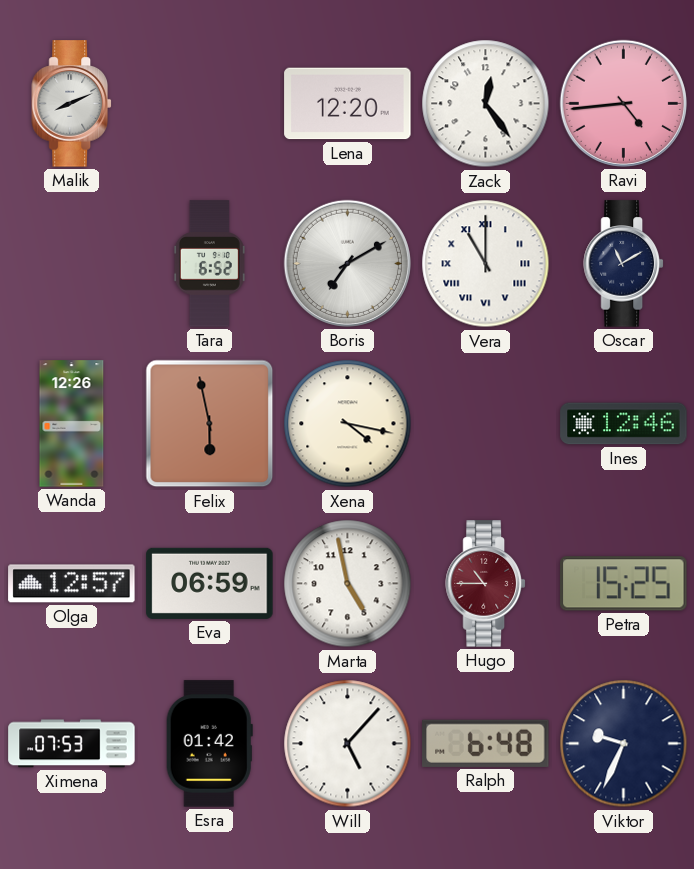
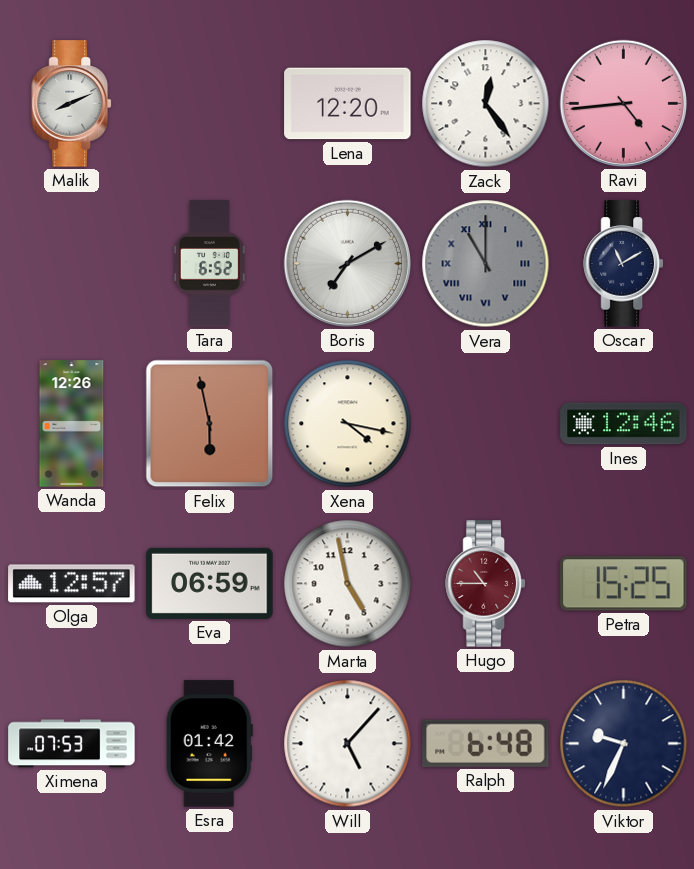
Vera dial: white -> grey
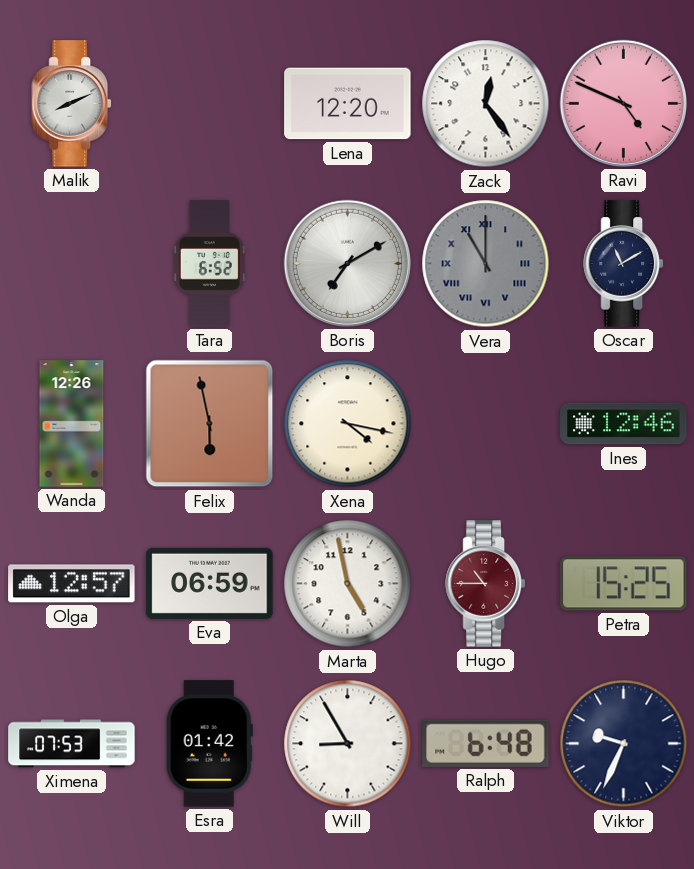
Ravi: 4:44 -> 4:49
Will: 5:07 -> 8:55
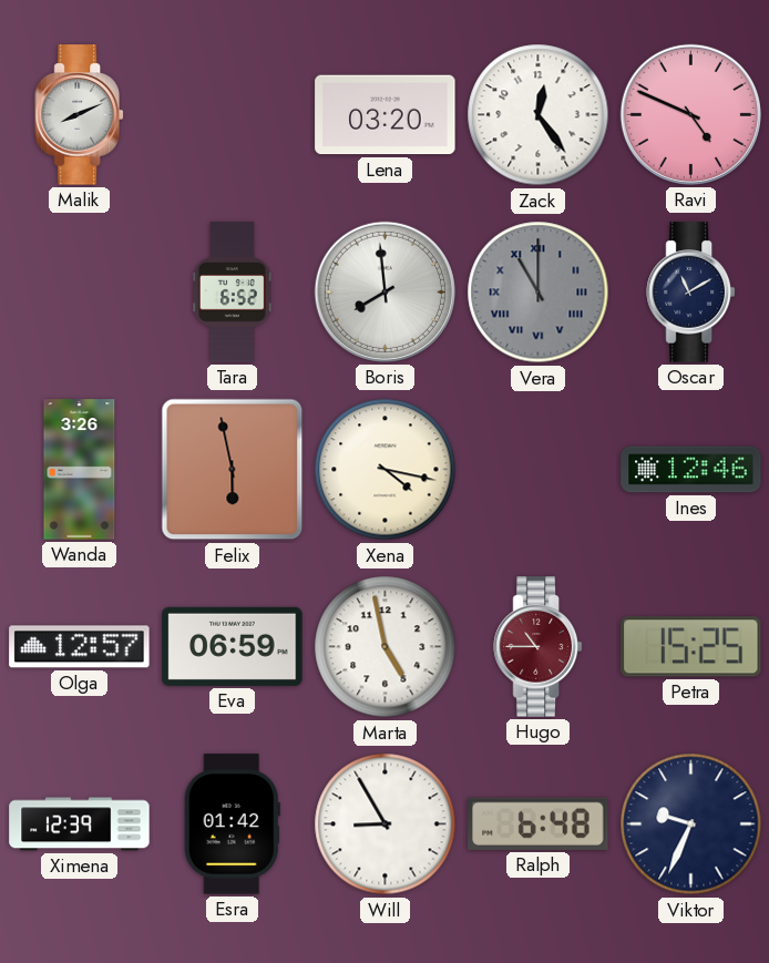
Lena: 12:20 -> 03:20
Boris: 7:10 -> 7:59
Wanda: 12:26 -> 3:26
Ximena: 07:53 -> 12:39
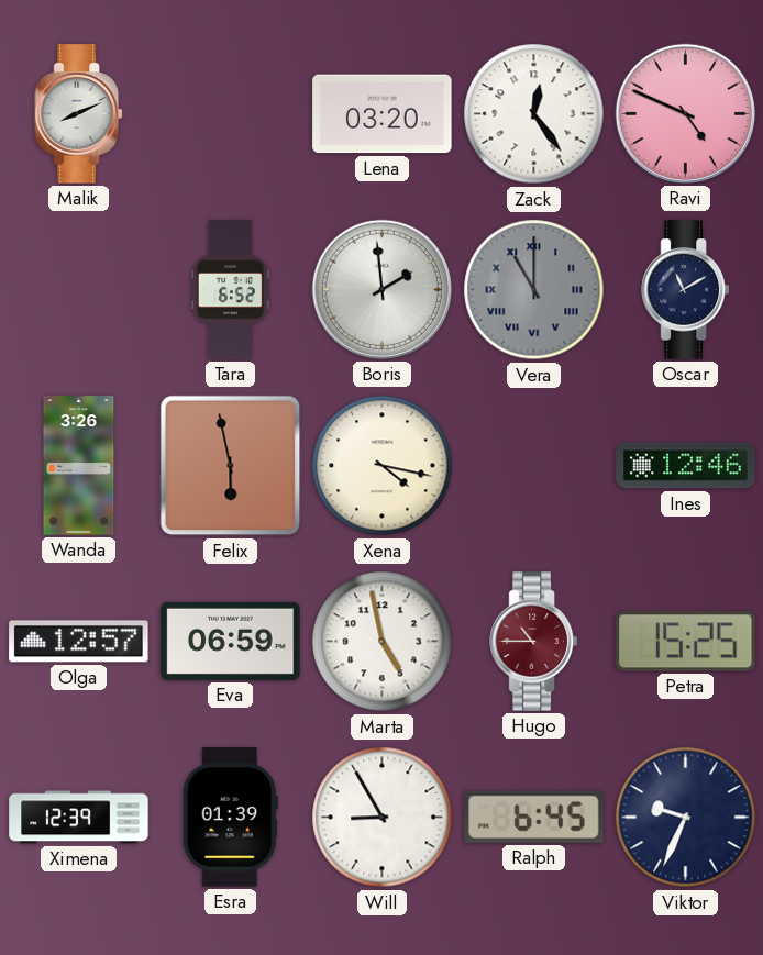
Boris: 7:59 -> 1:59
Esra: 01:42 -> 01:39
Ralph: 6:48 -> 6:45
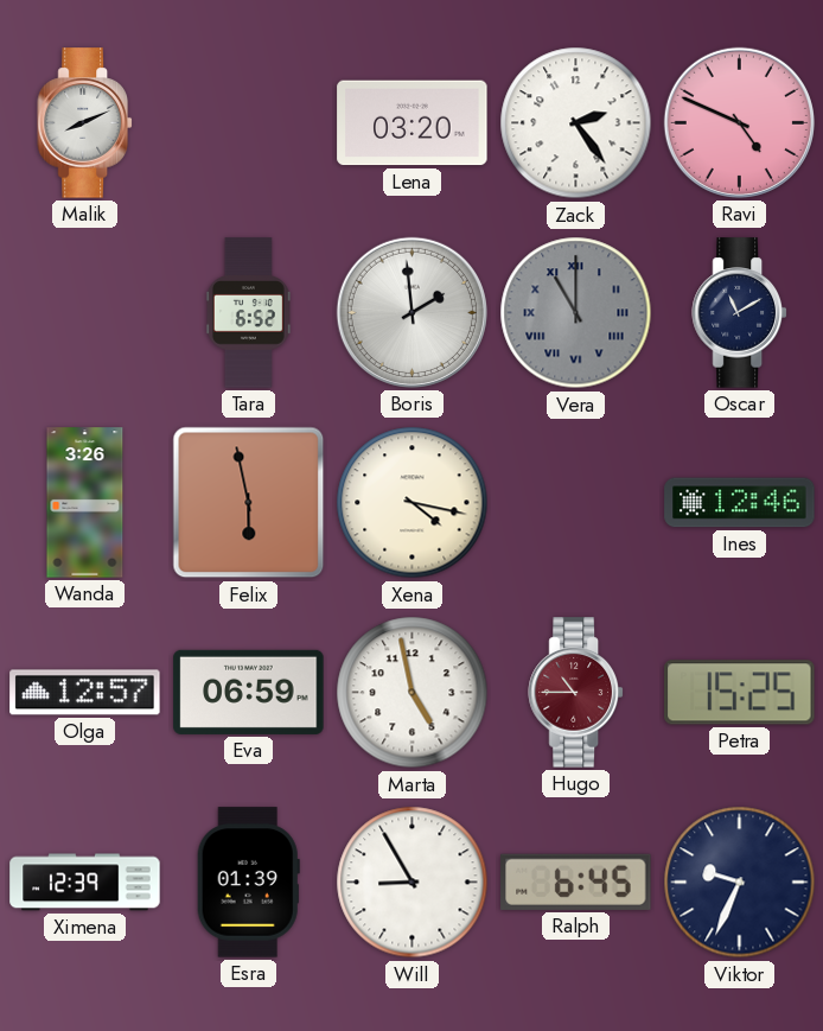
Zack: 12:24 -> 2:24
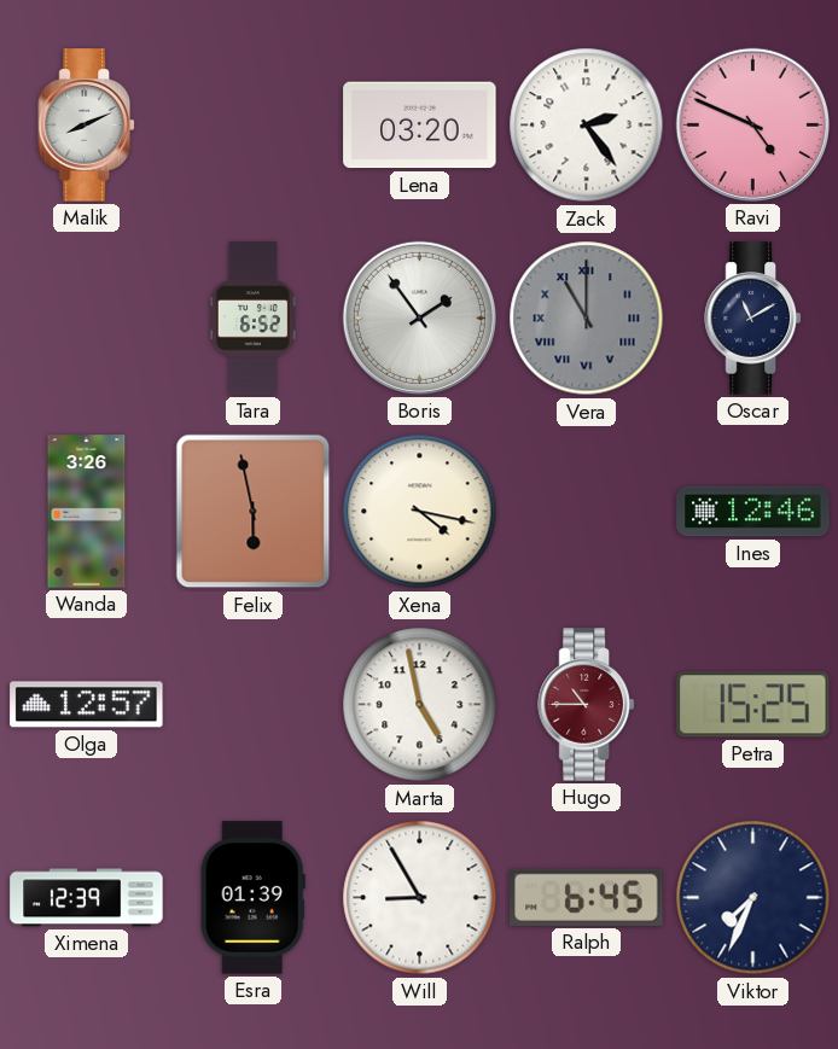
Boris: 1:59 -> 1:54
Eva: 06:59 -> none
Viktor: 9:34 -> 7:34
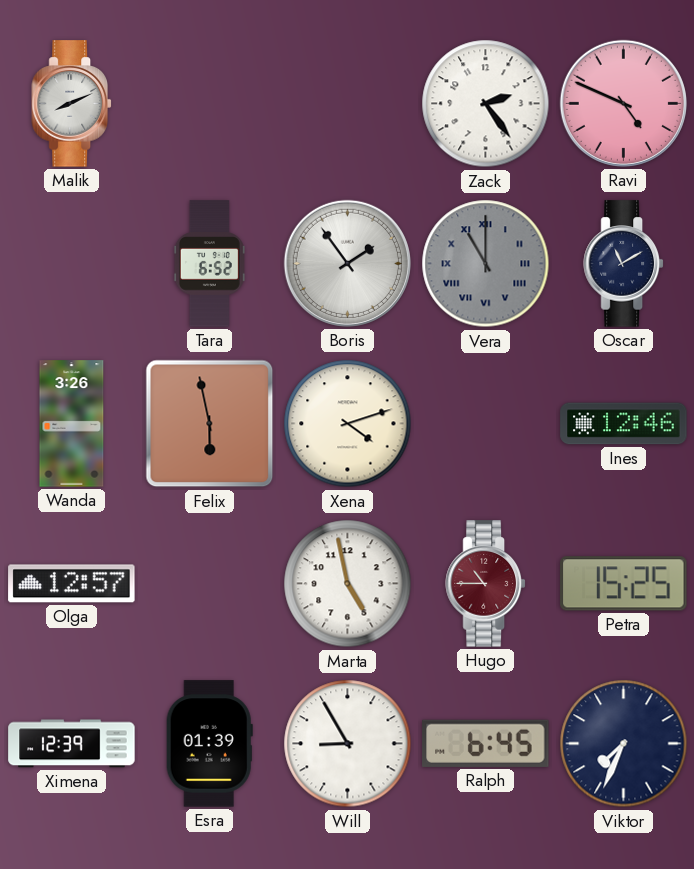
Lena: 03:20 -> none
Xena: 4:17 -> 4:12
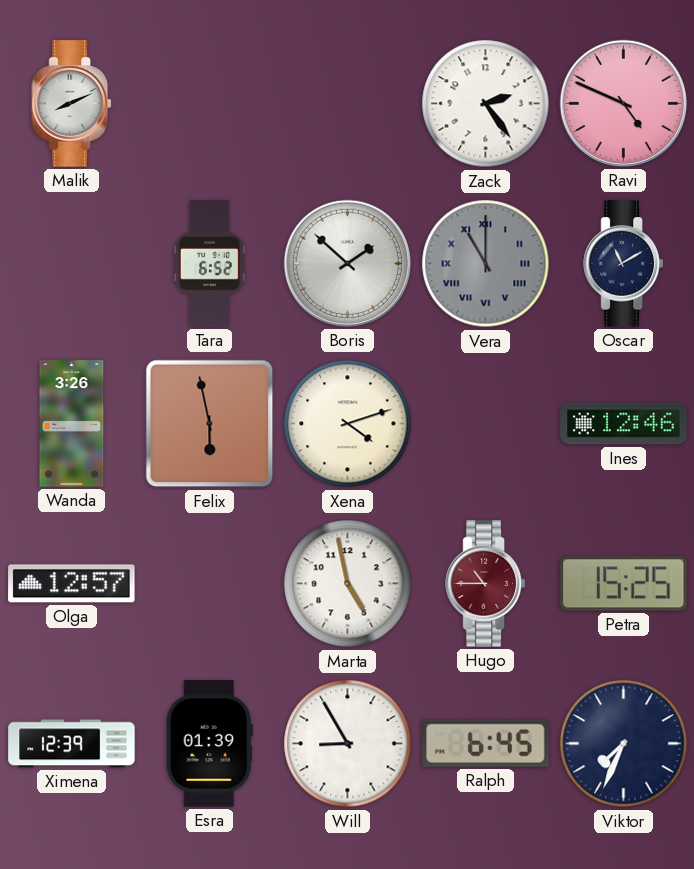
Boris: 1:54 -> 1:52
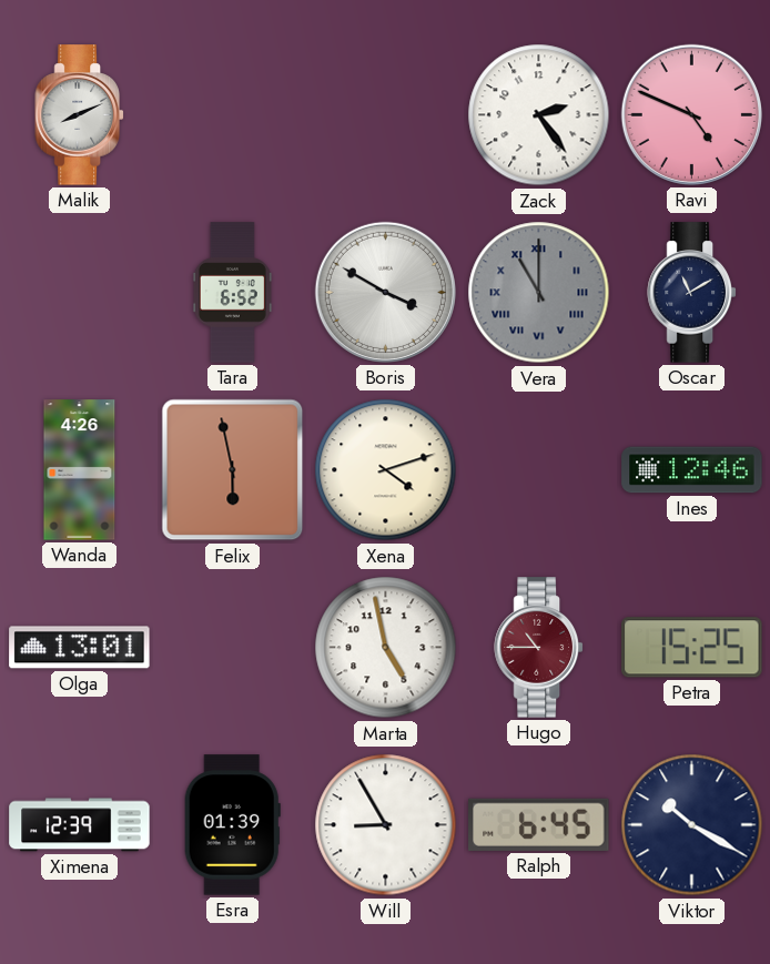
Boris: 1:52 -> 3:50
Wanda: 3:26 -> 4:26
Olga: 12:57 -> 13:01
Viktor: 7:34 -> 10:20
